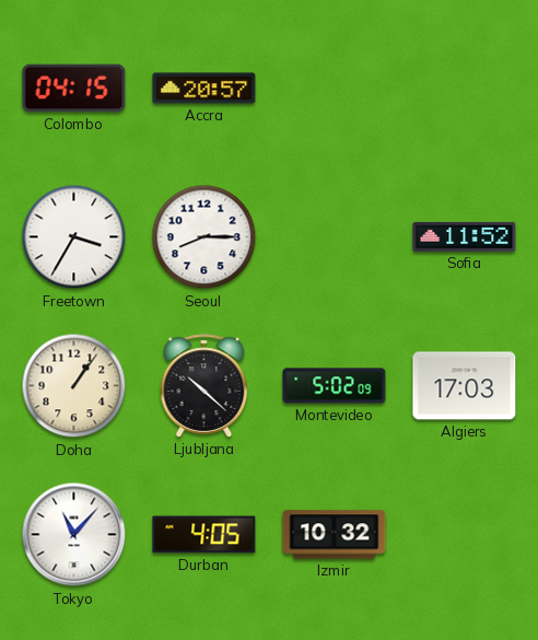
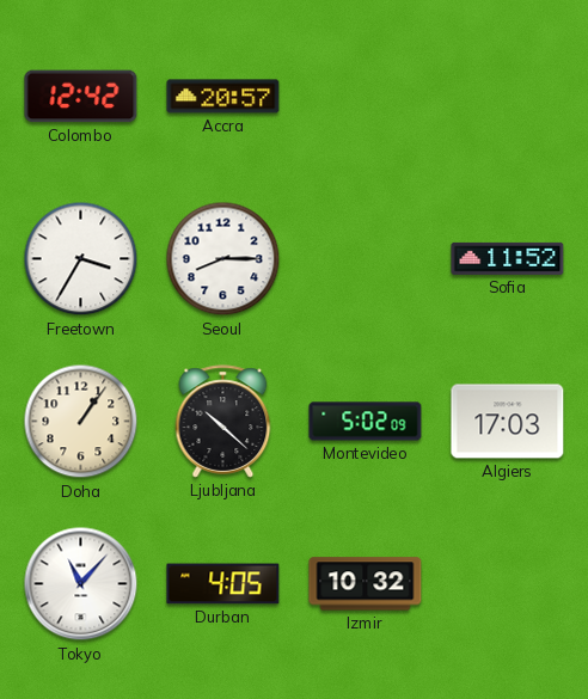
Colombo: 04:15 -> 12:42
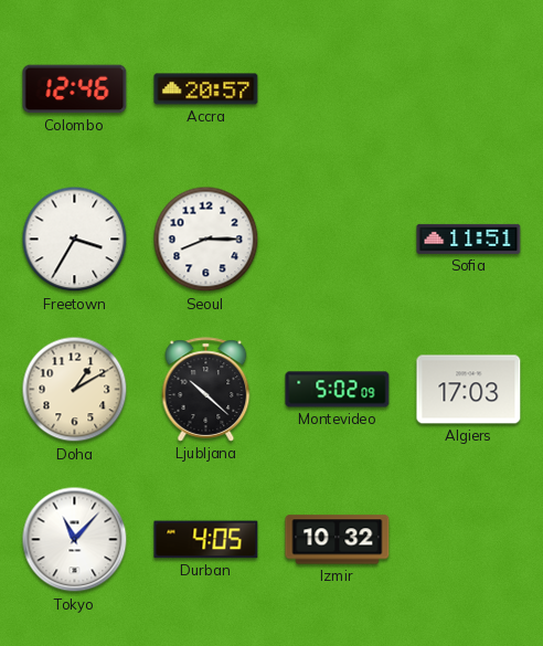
Colombo: 12:42 -> 12:46
Sofia: 11:52 -> 11:51
Doha: 1:06 -> 1:10
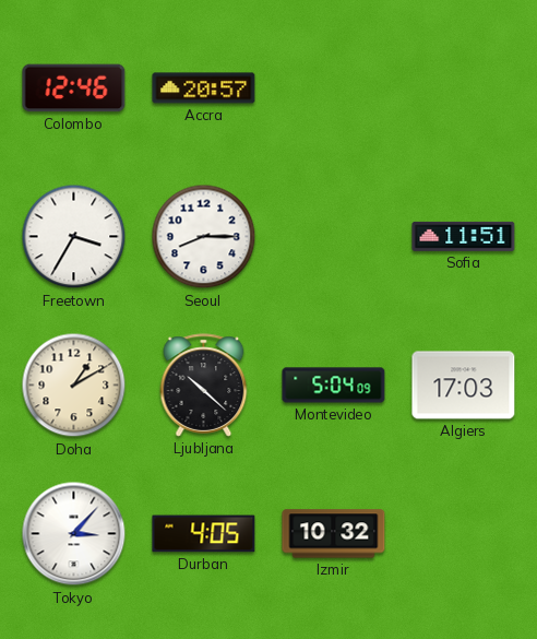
Montevideo: 5:02 -> 5:04
Tokyo: 11:07 -> 3:07
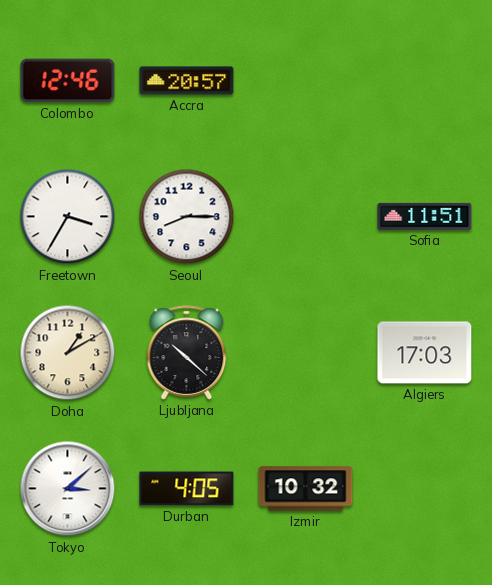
Montevideo: 5:04 -> none
Tokyo: 3:07 -> 3:08
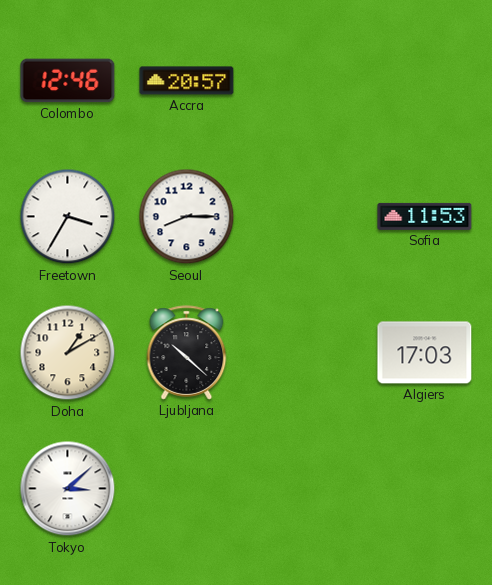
Sofia: 11:51 -> 11:53
Durban: 4:05 -> none
Izmir: 10:32 -> none
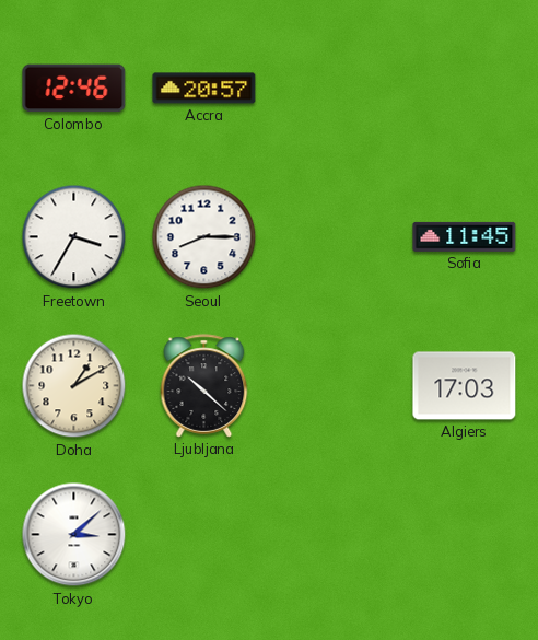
Sofia: 11:53 -> 11:45
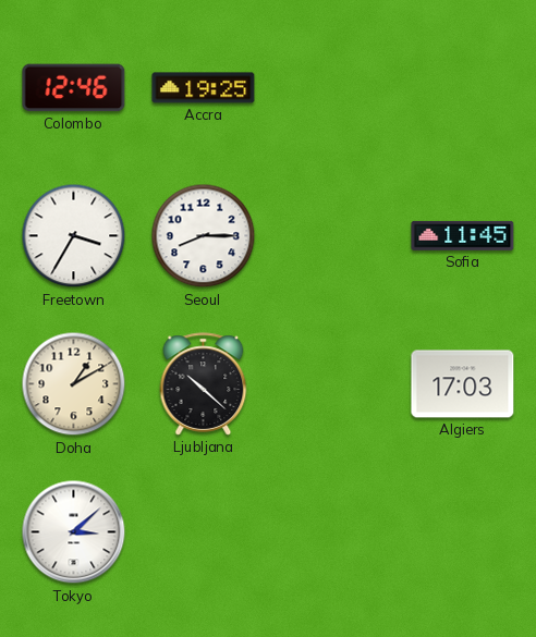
Accra: 20:57 -> 19:25
